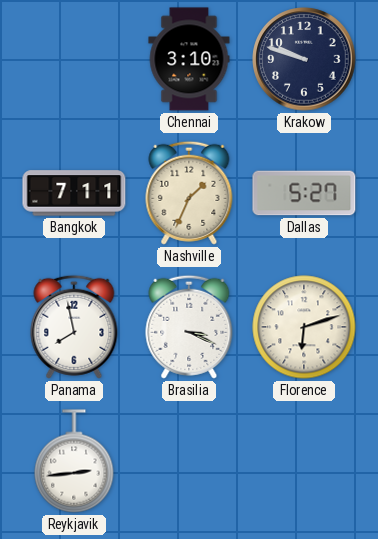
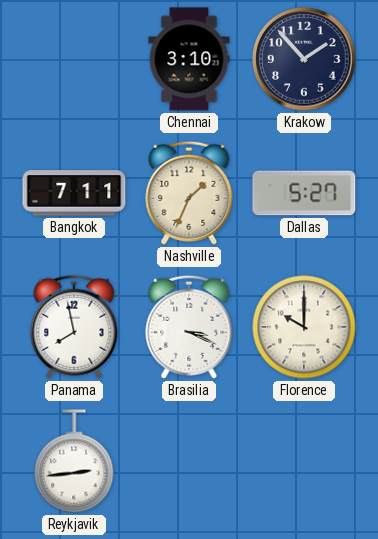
Krakow: 9:48 -> 1:53
Florence: 6:12 -> 10:00
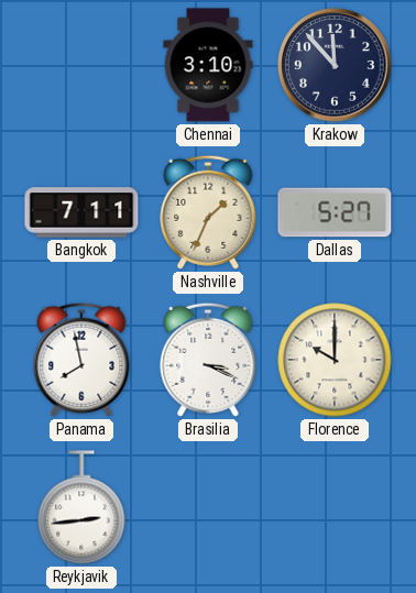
Krakow: 1:53 -> 11:53
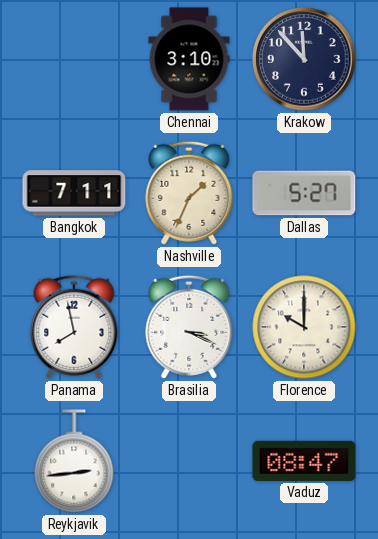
Vaduz: none -> 08:47
